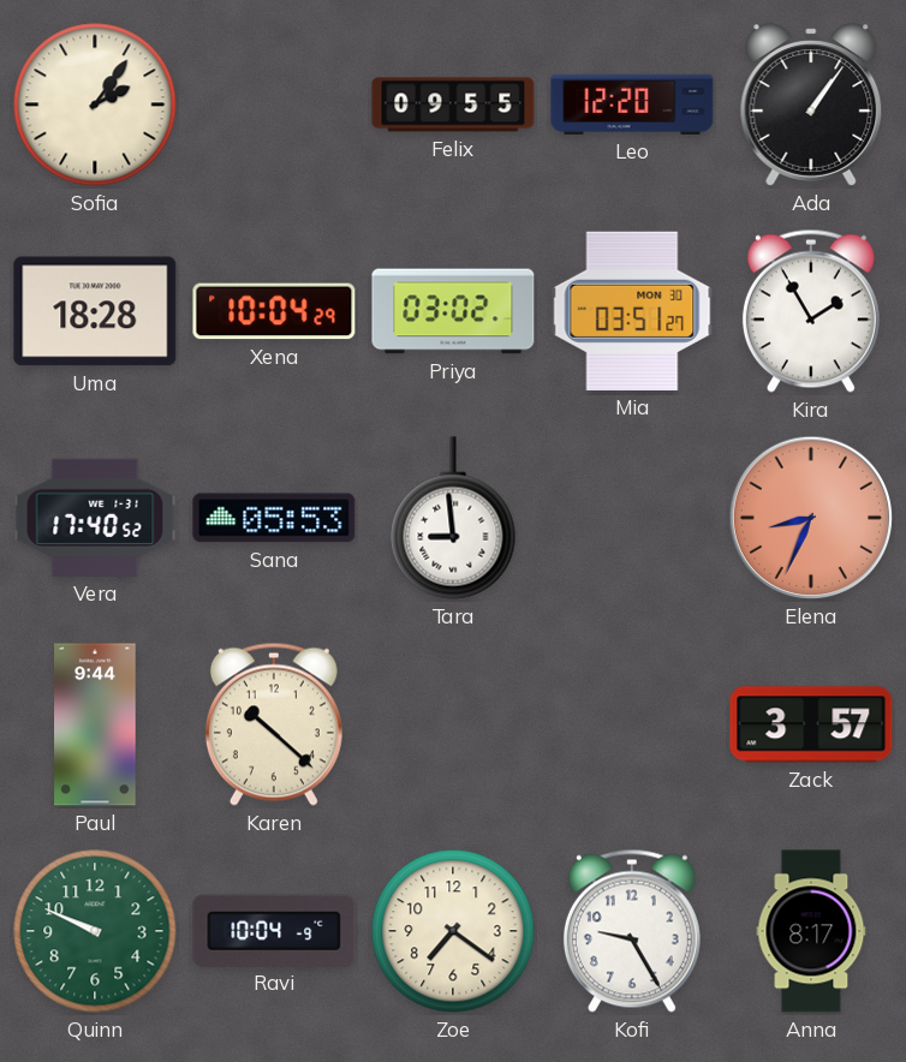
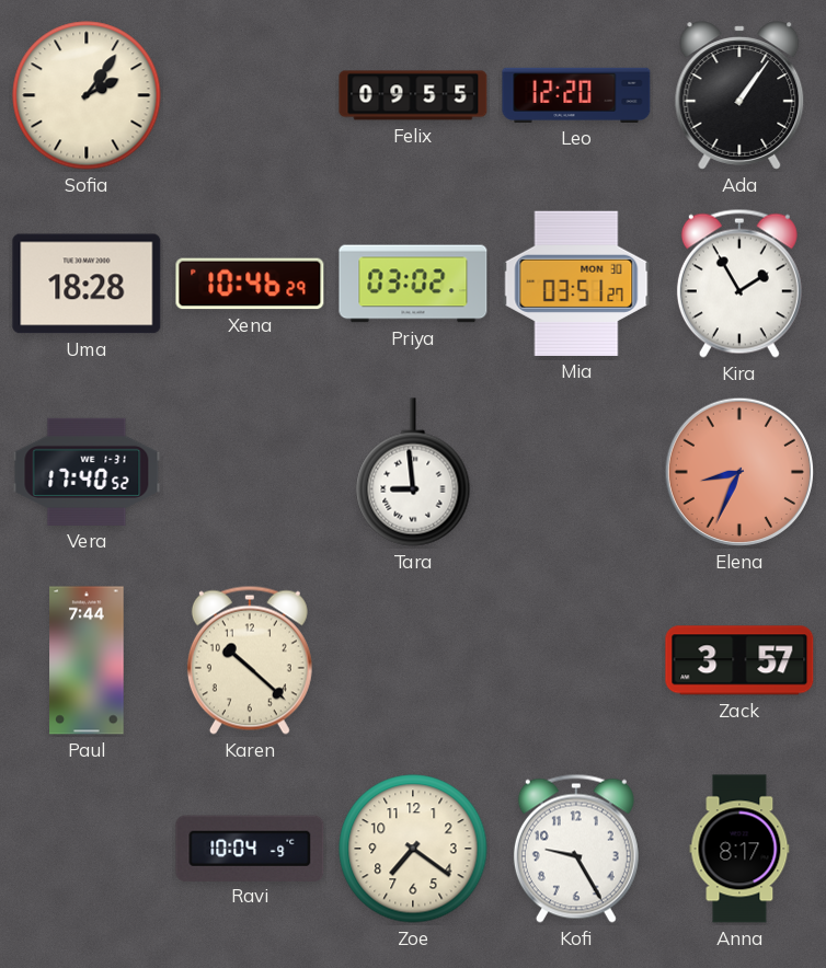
Xena: 10:04 -> 10:46
Sana: 05:53 -> none
Paul: 9:44 -> 7:44
Quinn: 9:49 -> none
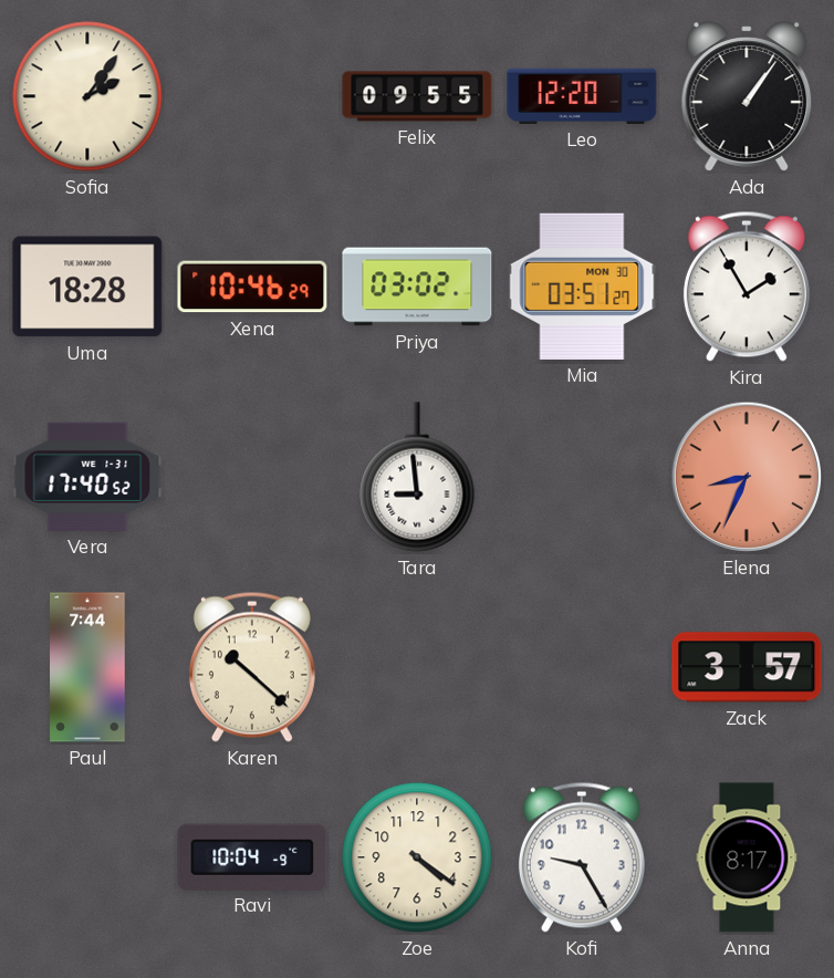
Zoe: 7:21 -> 4:21
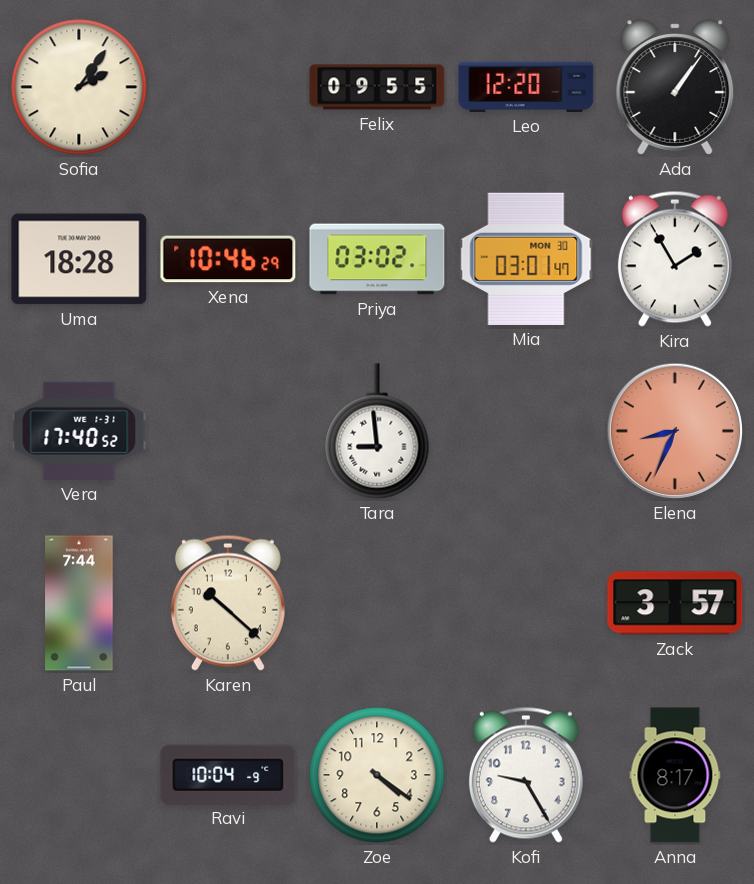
Mia: 03:51 -> 03:01
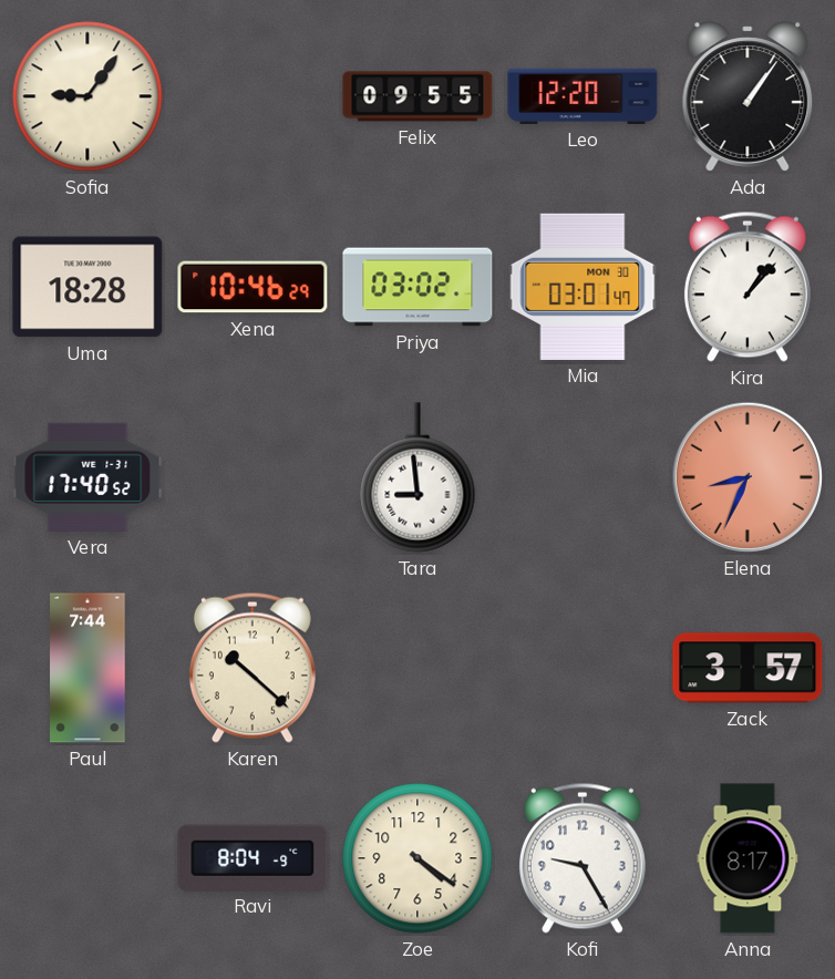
Sofia: 2:06 -> 9:06
Kira: 1:55 -> 1:07
Ravi: 10:04 -> 8:04
